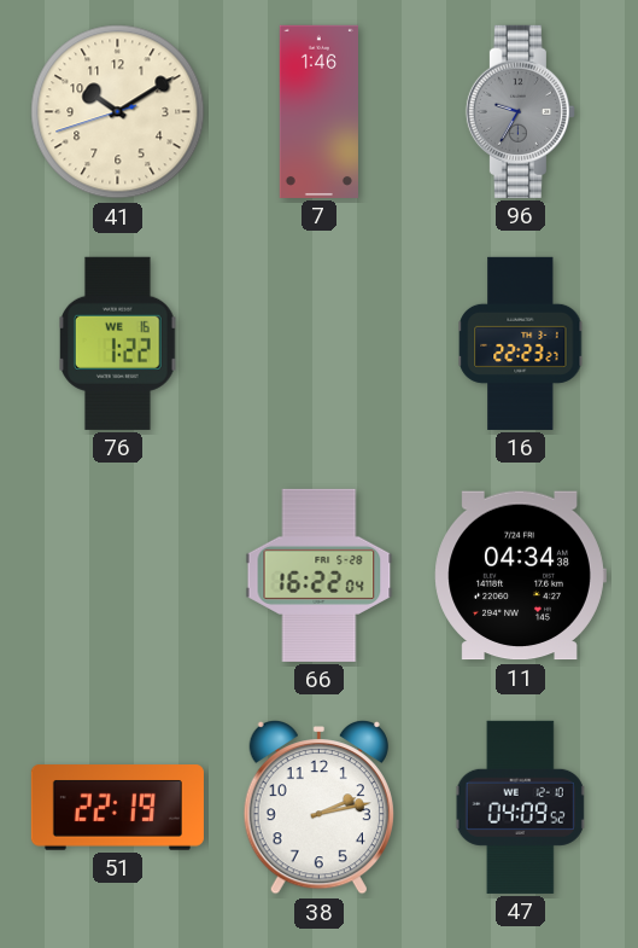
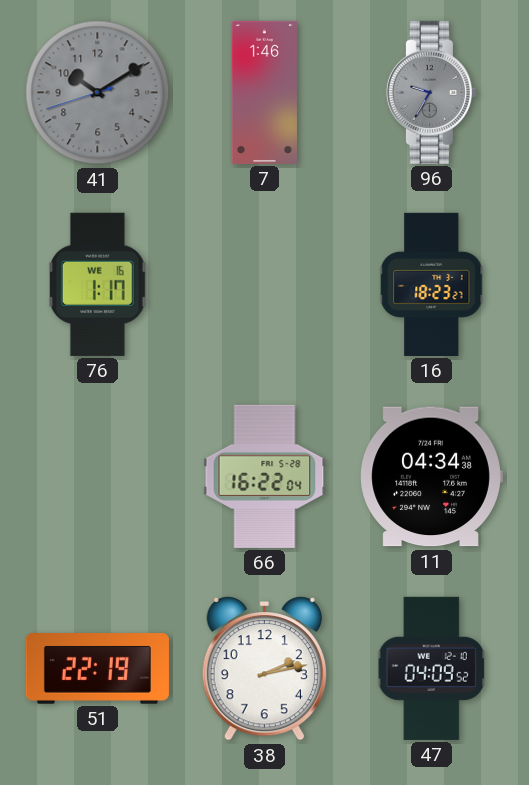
41 dial: cream -> grey
76: 1:22 -> 1:17
16: 22:23 -> 18:23
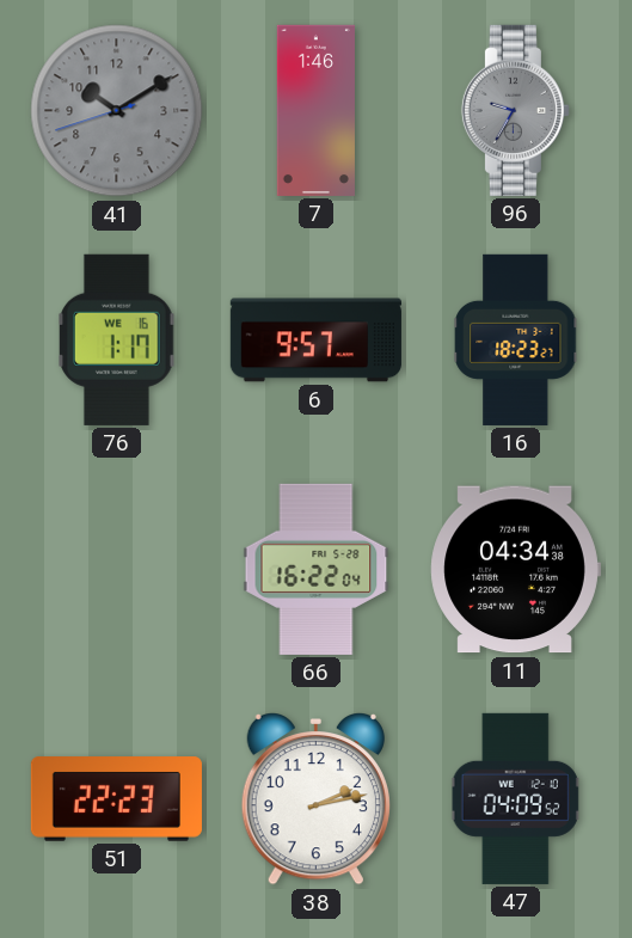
6: none -> 9:57
51: 22:19 -> 22:23
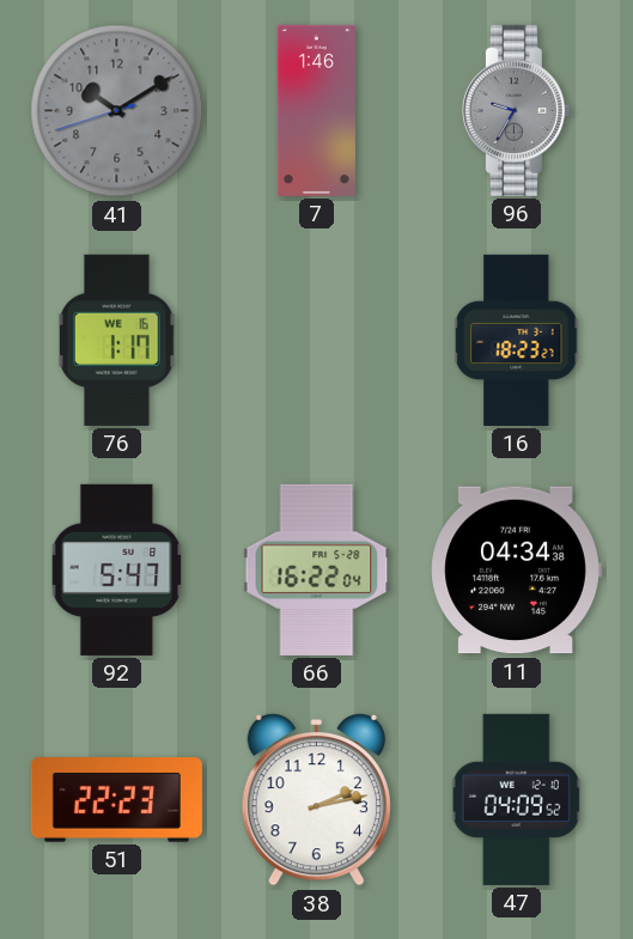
6: 9:57 -> none
92: none -> 5:47
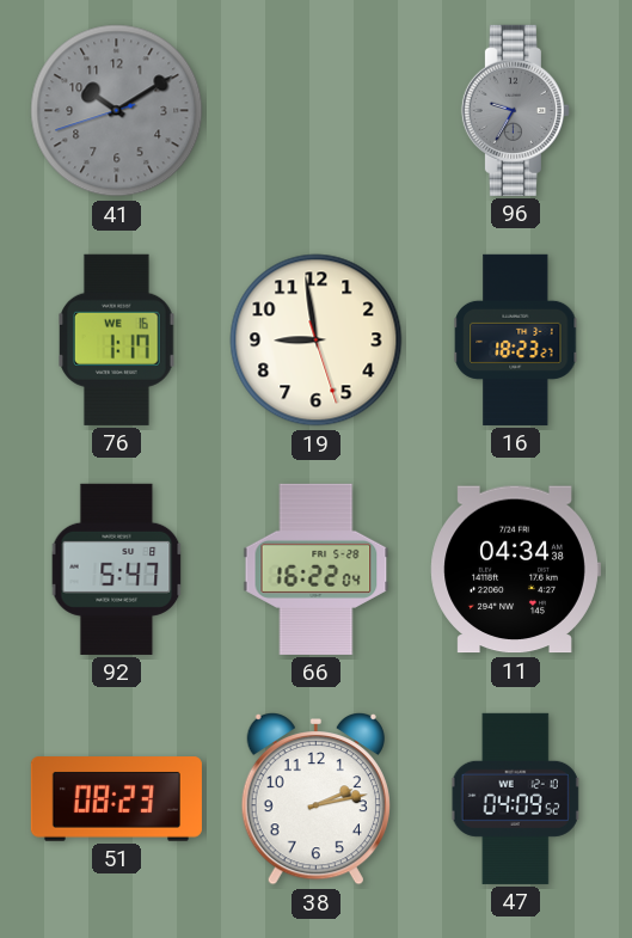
7: 1:46 -> none
19: none -> 8:58
51: 22:23 -> 08:23
